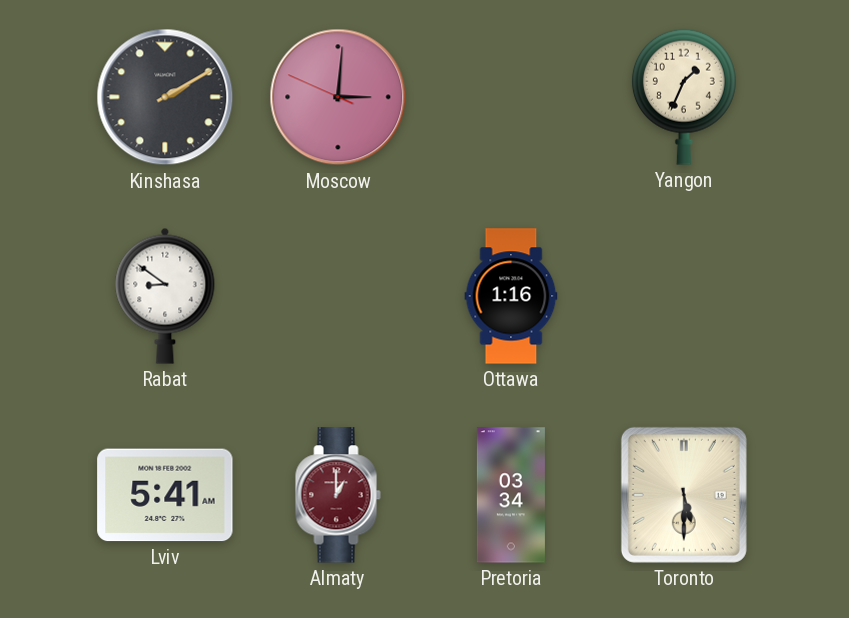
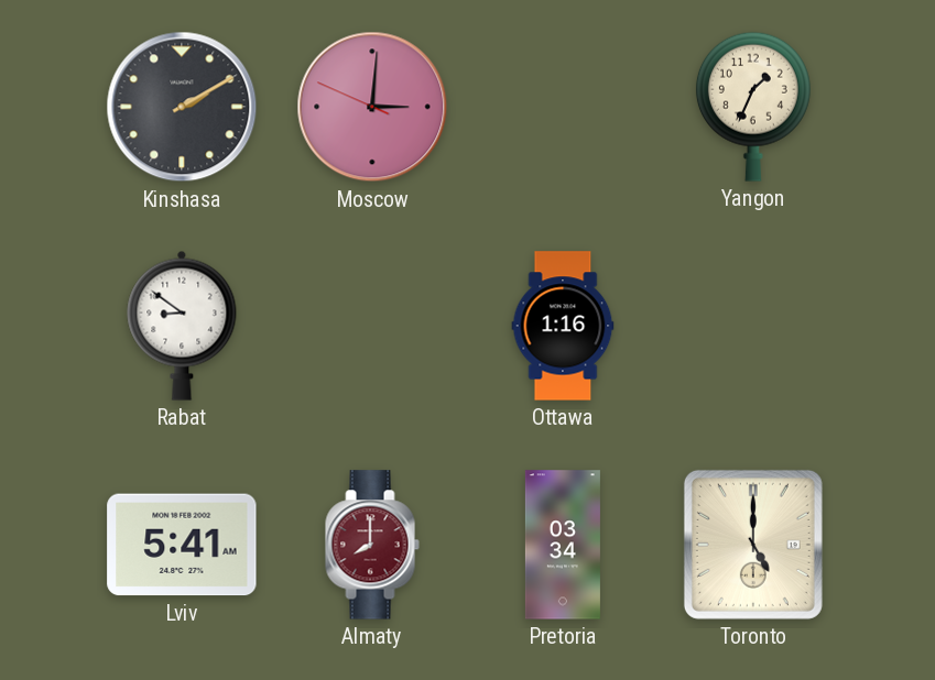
Almaty: 1:00 -> 8:00
Toronto: 5:30 -> 5:00
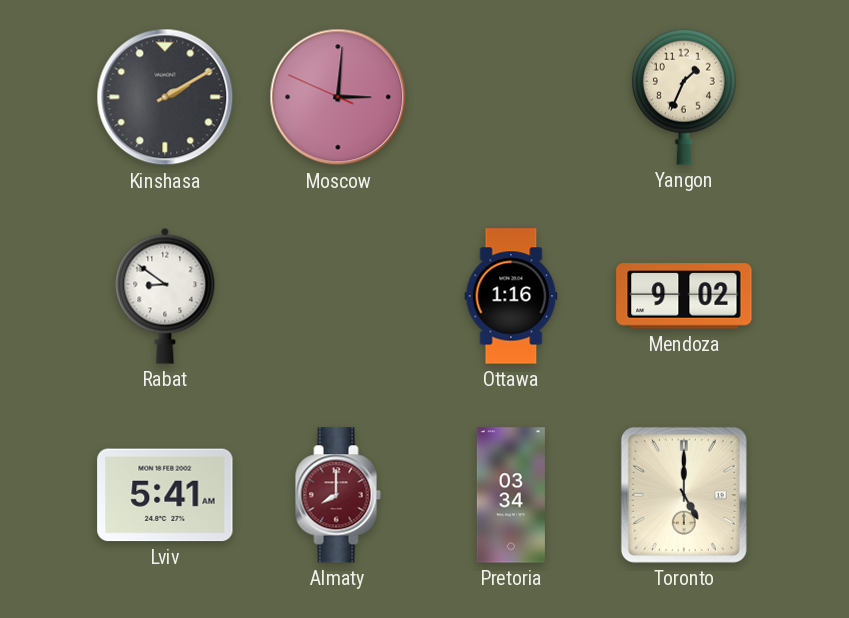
Mendoza: none -> 9:02
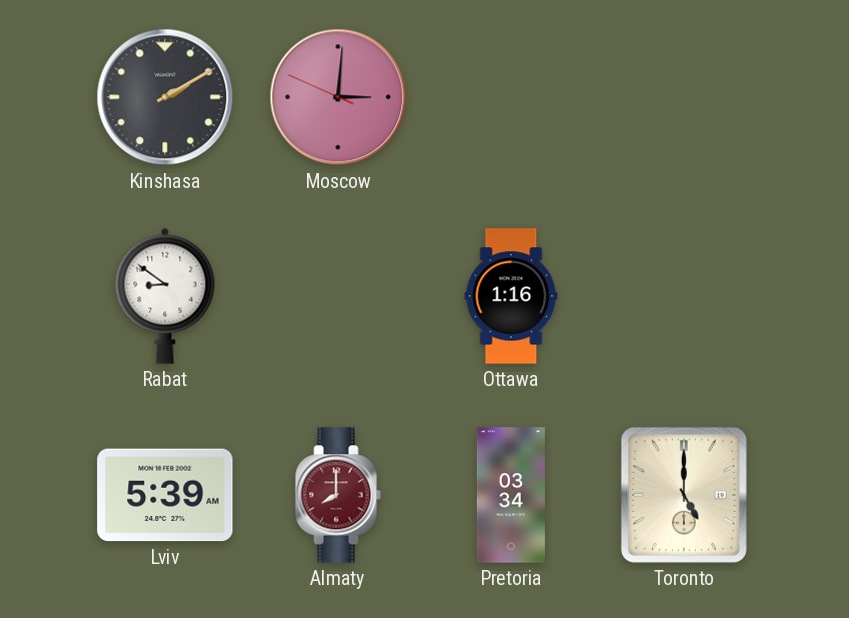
Yangon: 1:34 -> none
Mendoza: 9:02 -> none
Lviv: 5:41 -> 5:39
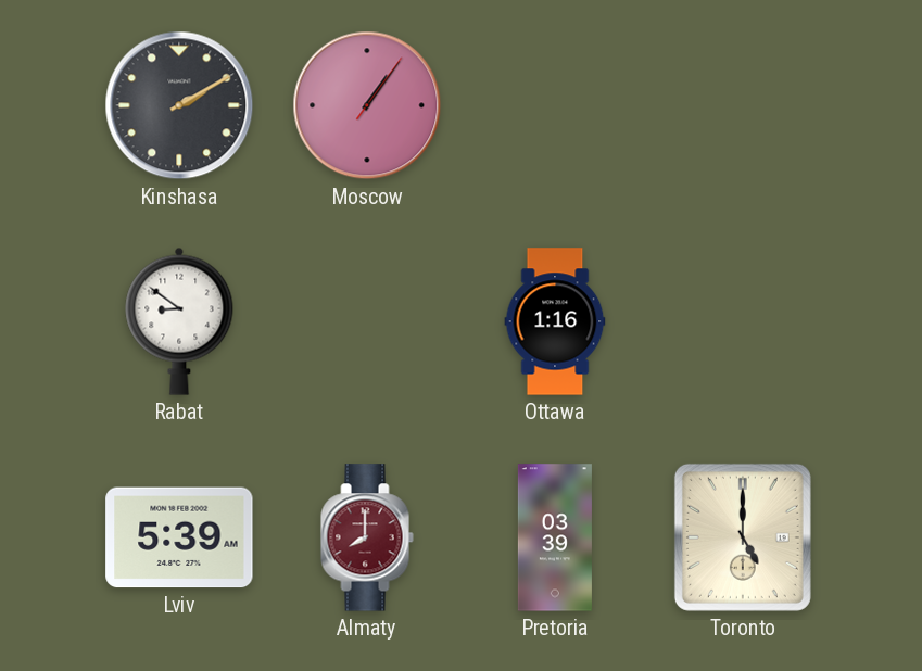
Moscow: 3:00 -> 1:06
Pretoria: 03:34 -> 03:39
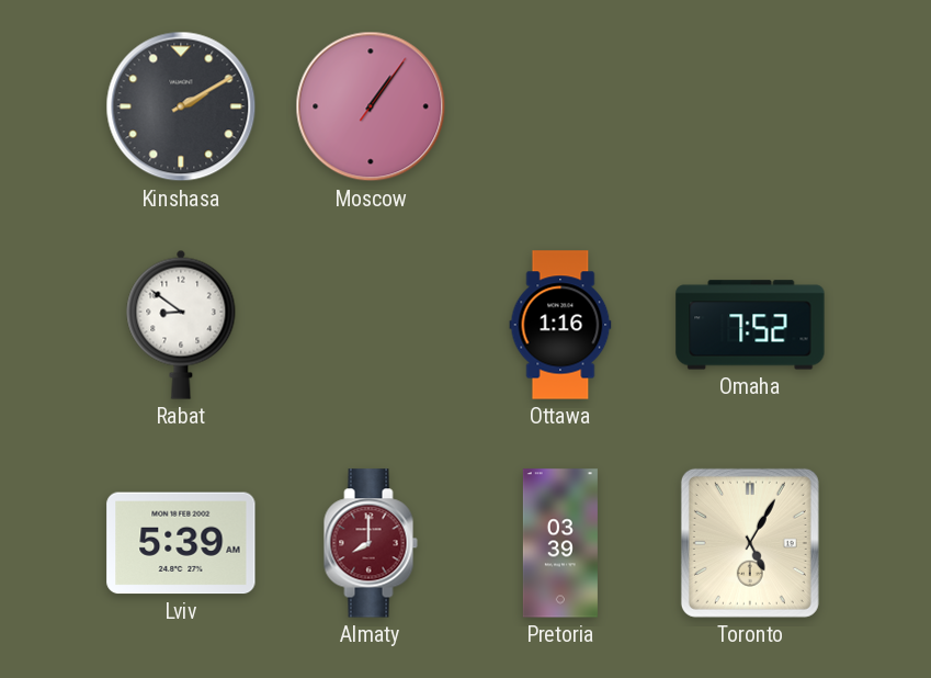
Omaha: none -> 7:52
Toronto: 5:00 -> 5:05
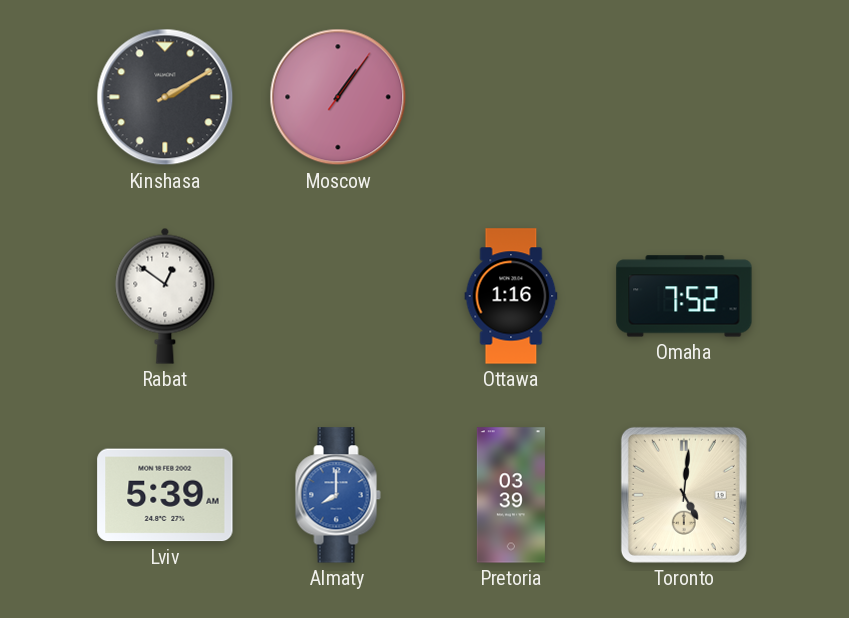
Rabat: 8:51 -> 12:51
Almaty dial: burgundy -> blue
Toronto: 5:05 -> 5:01
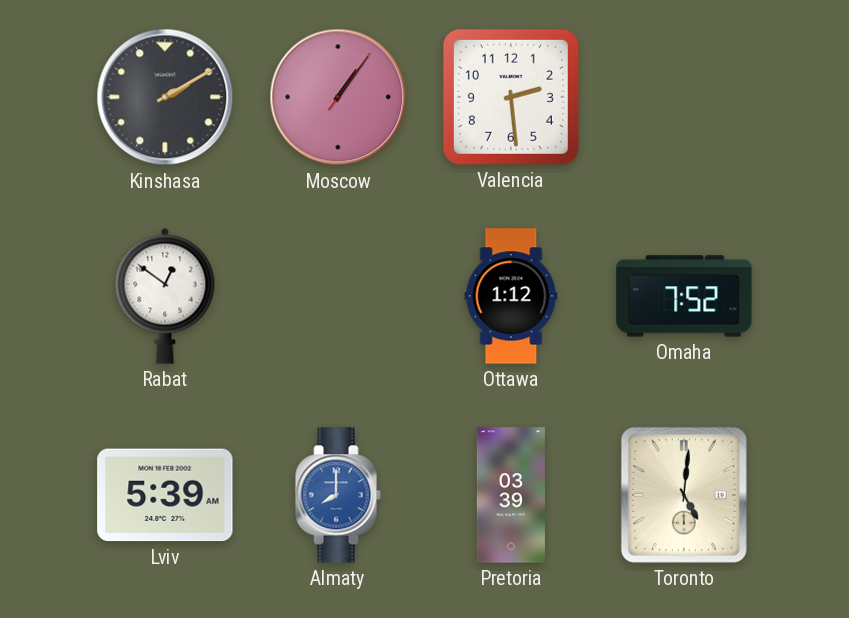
Valencia: none -> 2:29
Ottawa: 1:16 -> 1:12
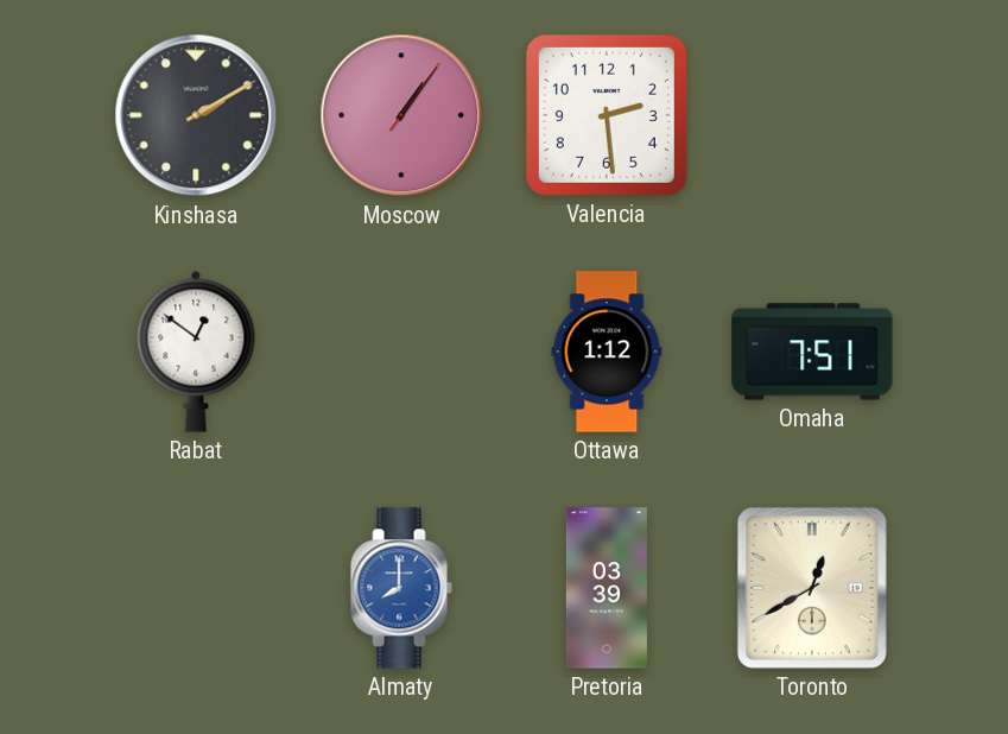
Omaha: 7:52 -> 7:51
Lviv: 5:39 -> none
Toronto: 5:01 -> 12:40
